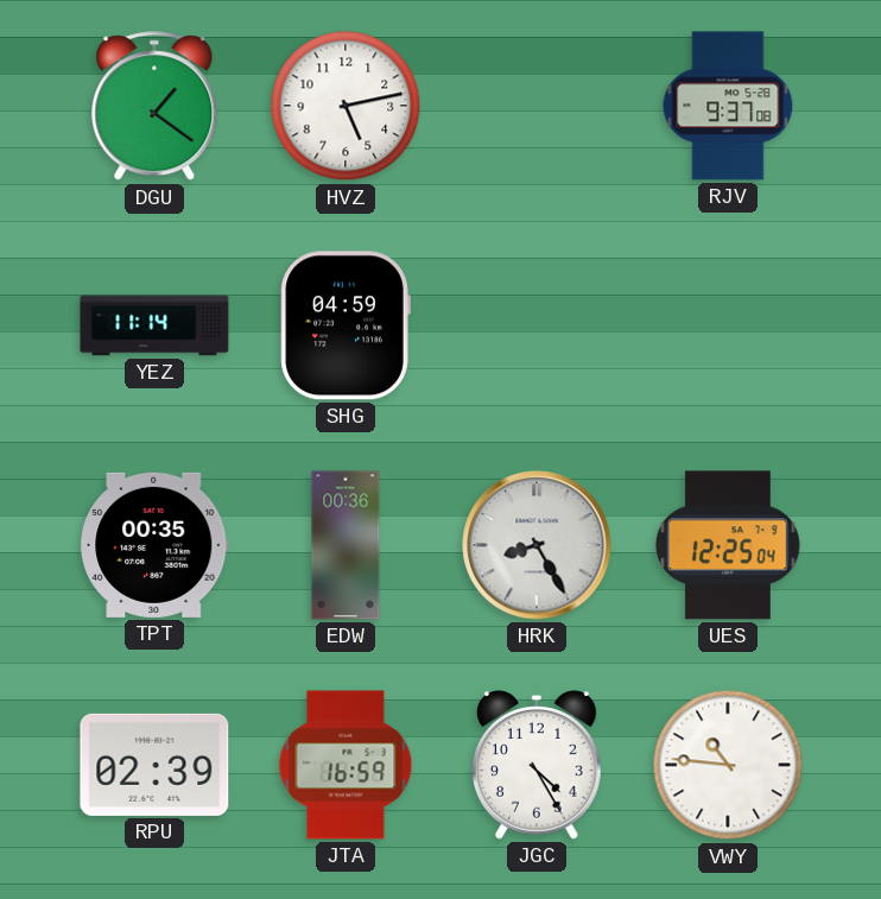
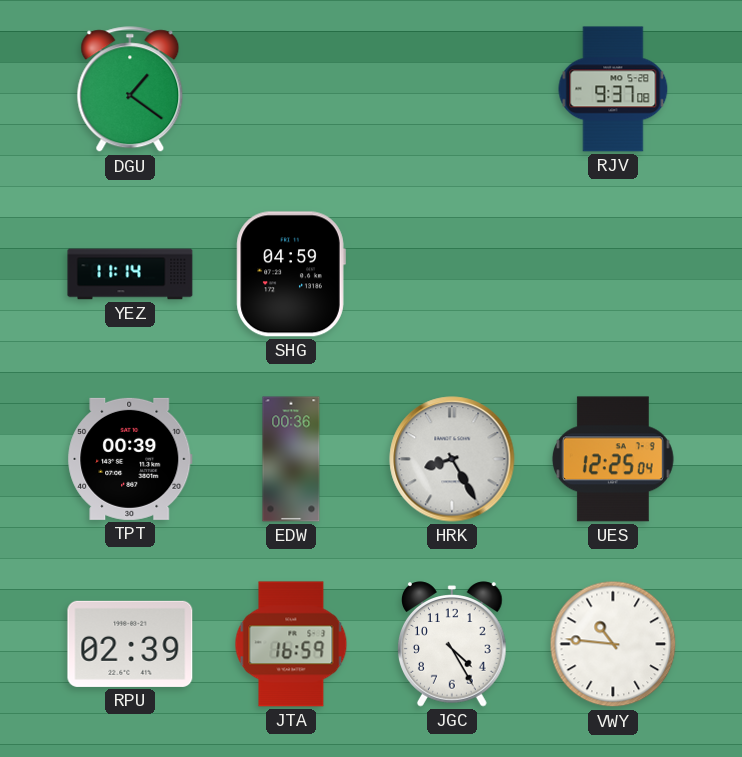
HVZ: 5:13 -> none
TPT: 00:35 -> 00:39
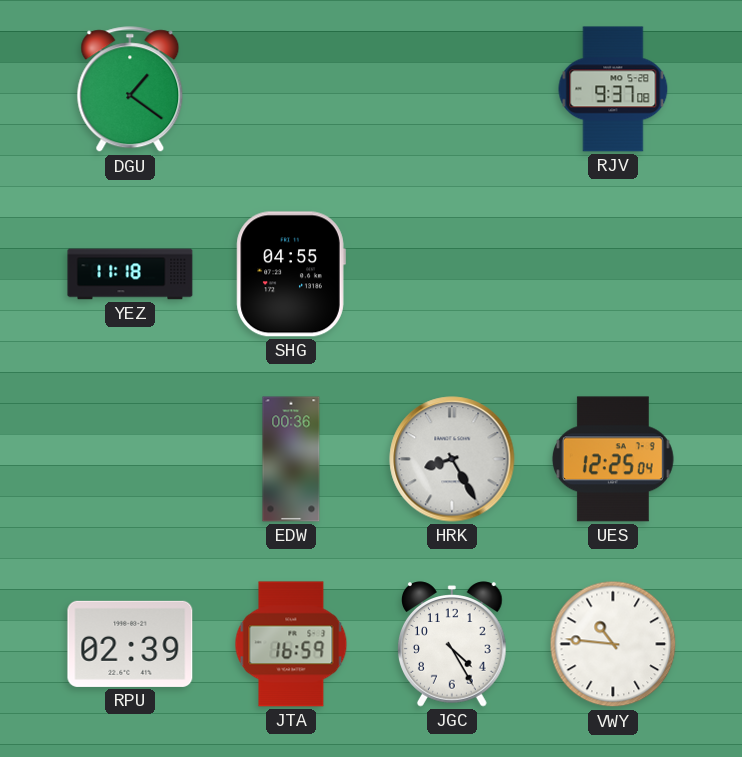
YEZ: 11:14 -> 11:18
SHG: 04:59 -> 04:55
TPT: 00:39 -> none
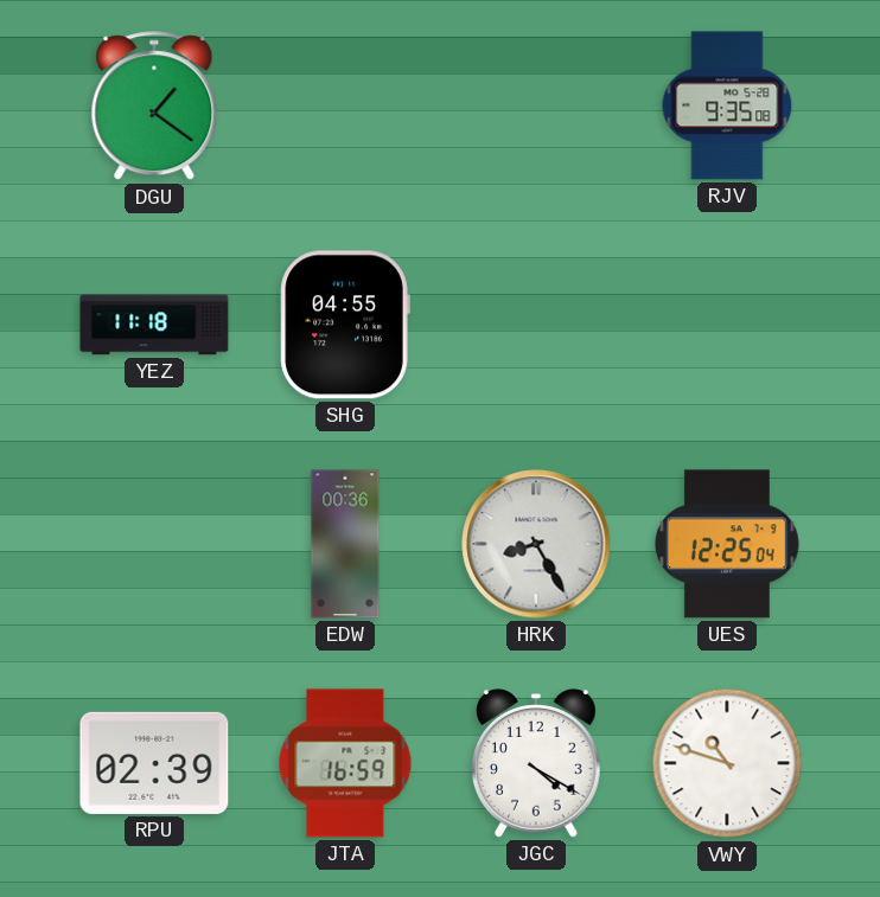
RJV: 9:37 -> 9:35
JGC: 4:25 -> 4:20
VWY: 10:46 -> 10:48
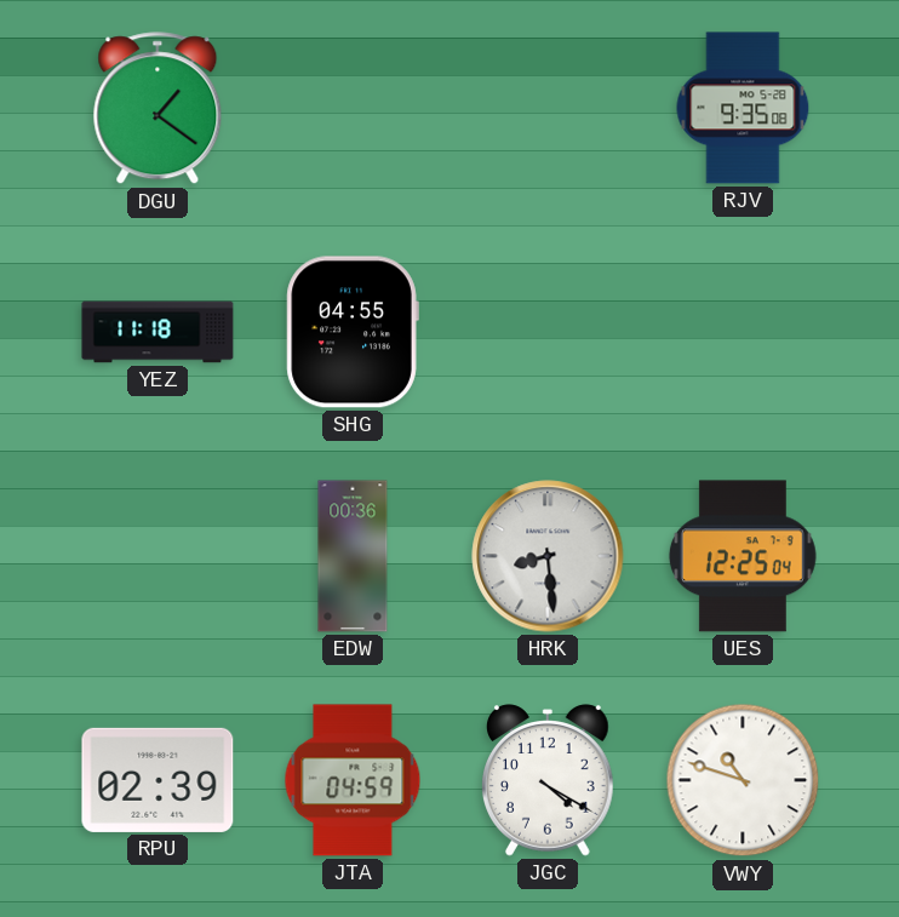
HRK: 8:25 -> 8:29
JTA: 16:59 -> 04:59
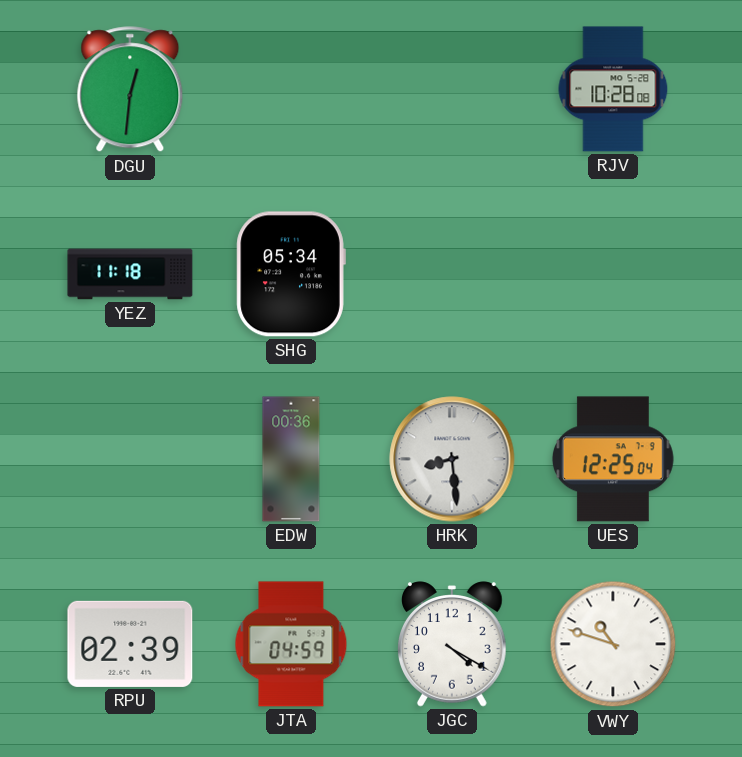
DGU: 1:21 -> 12:31
RJV: 9:35 -> 10:28
SHG: 04:55 -> 05:34
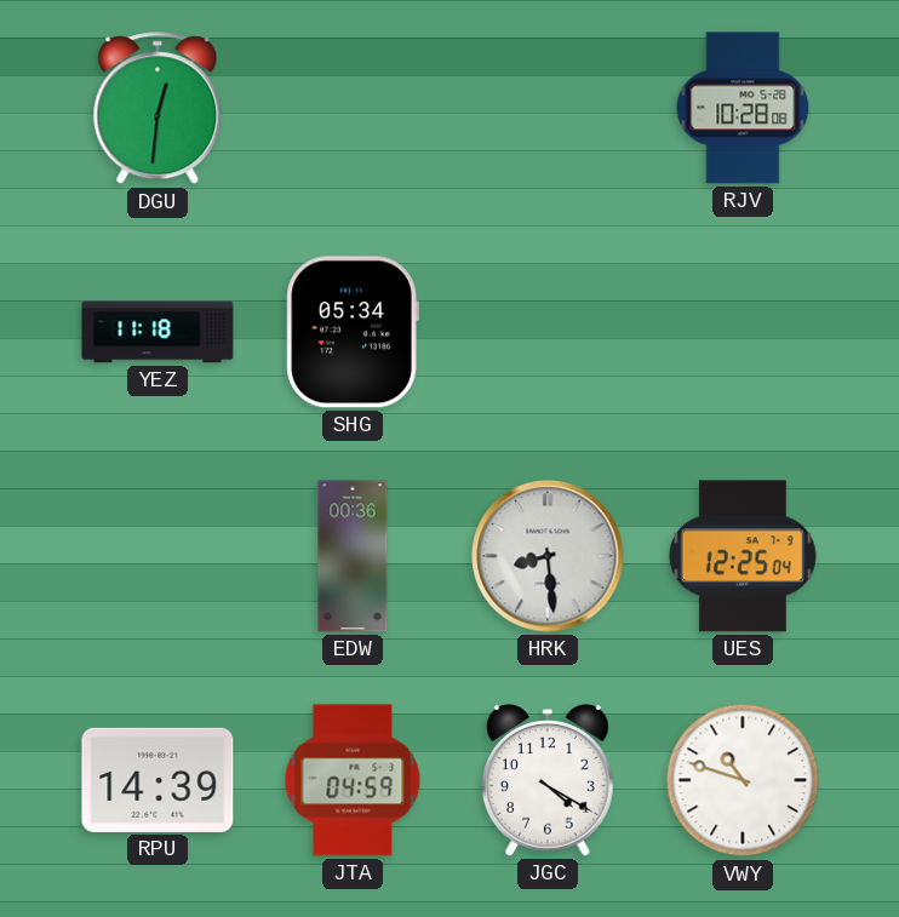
RPU: 02:39 -> 14:39
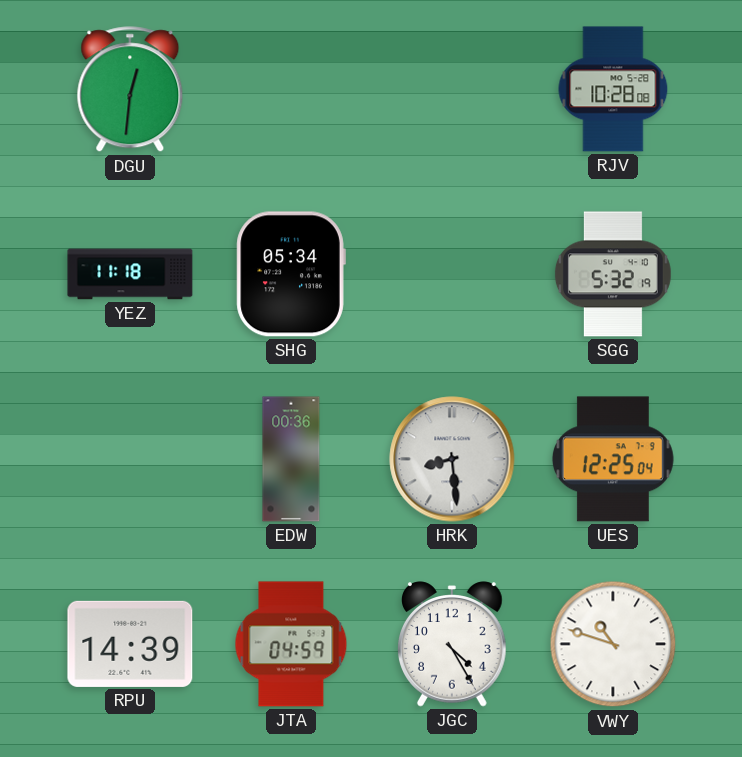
SGG: none -> 5:32
JGC: 4:20 -> 4:25
